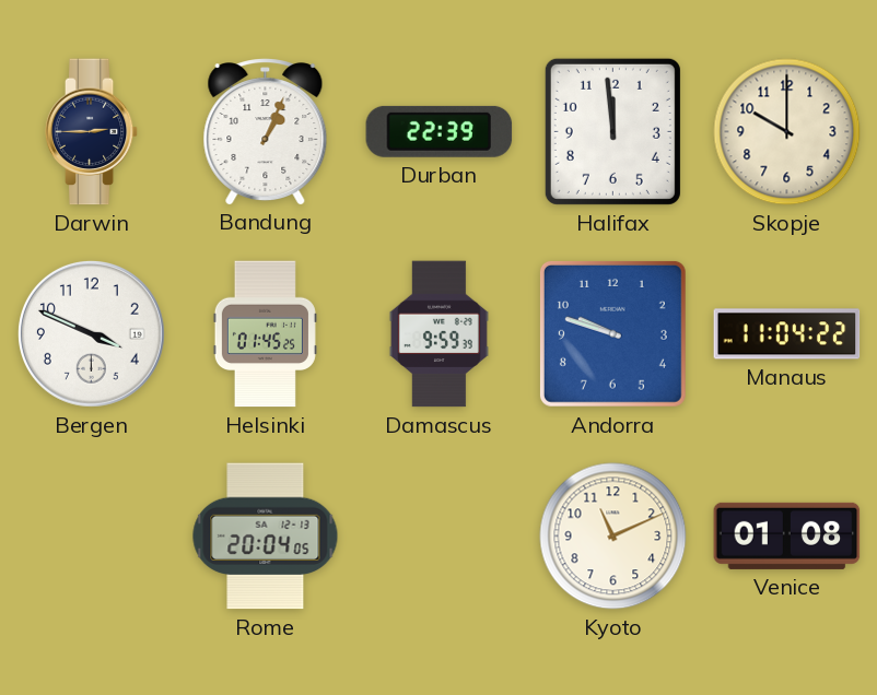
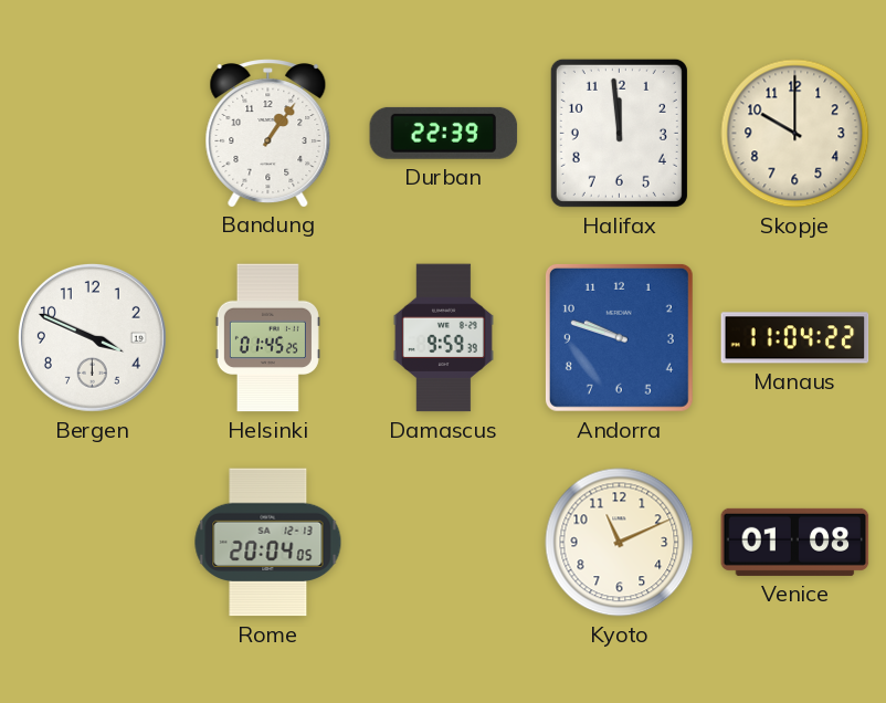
Darwin: 2:45 -> none
Bandung: 1:04 -> 1:06
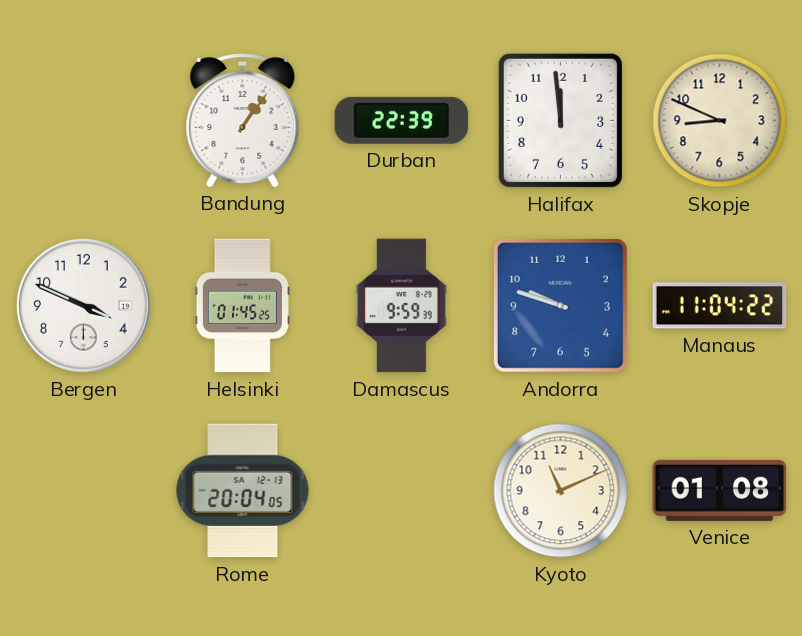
Skopje: 10:00 -> 8:49
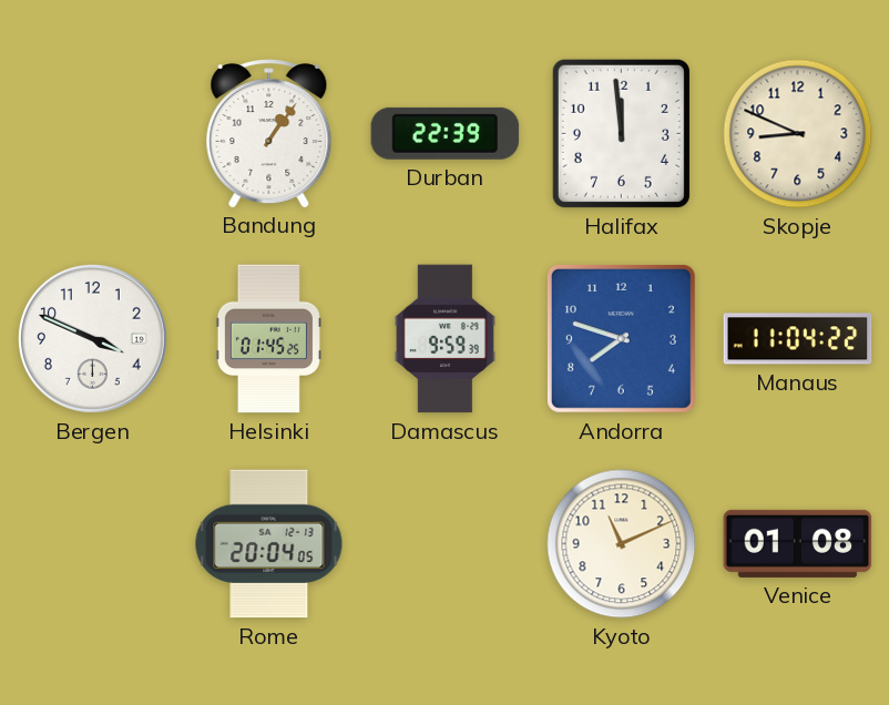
Andorra: 9:48 -> 7:48
